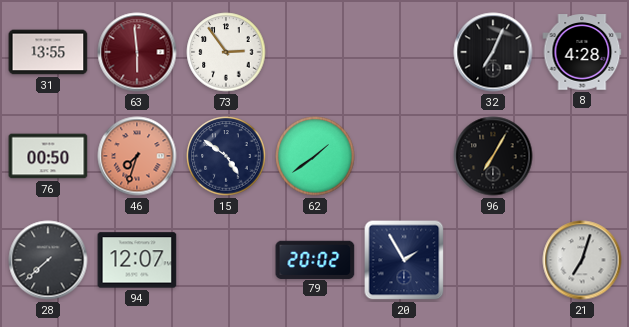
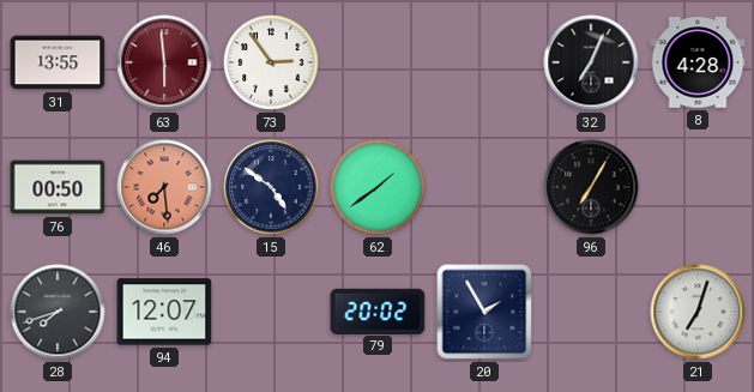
46: 7:33 -> 7:29
28: 7:38 -> 7:42
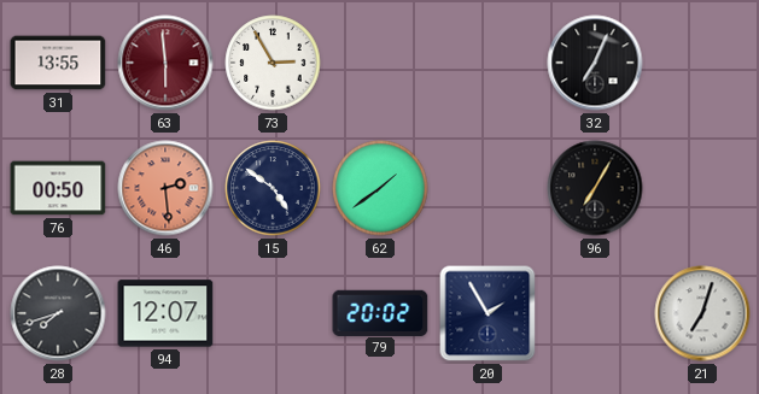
73: 2:54 -> 2:55
8: 4:28 -> none
46: 7:29 -> 2:29
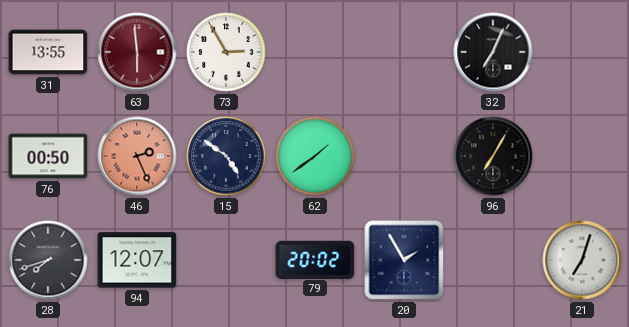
46: 2:29 -> 2:26
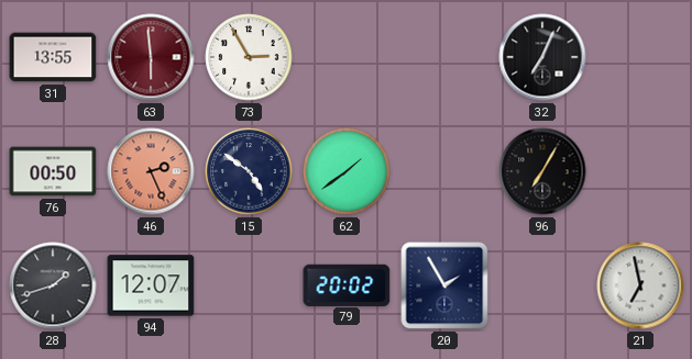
28: 7:42 -> 1:42
21: 7:03 -> 6:58
